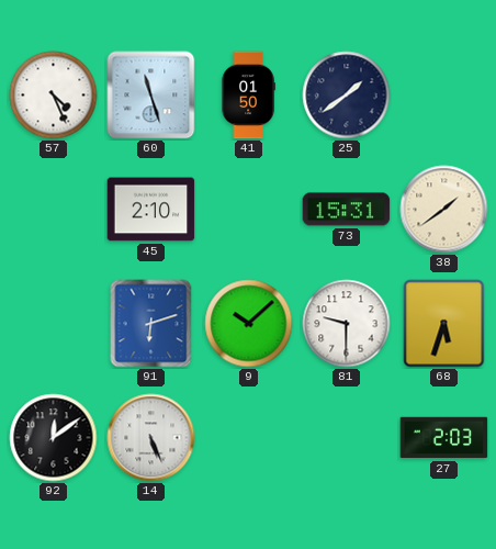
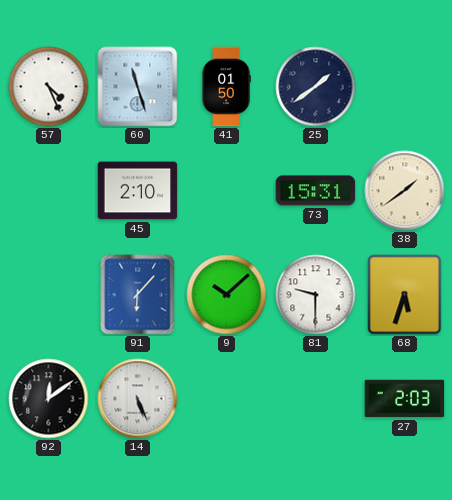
91: 6:12 -> 6:07
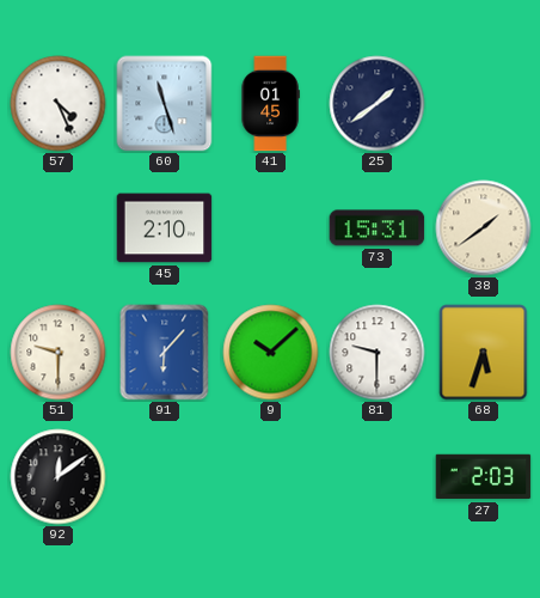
41: 01:50 -> 01:45
51: none -> 9:30
14: 5:26 -> none
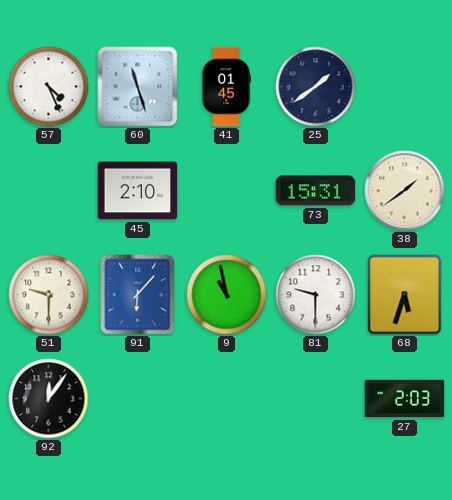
9: 10:08 -> 10:58
92: 12:09 -> 12:06
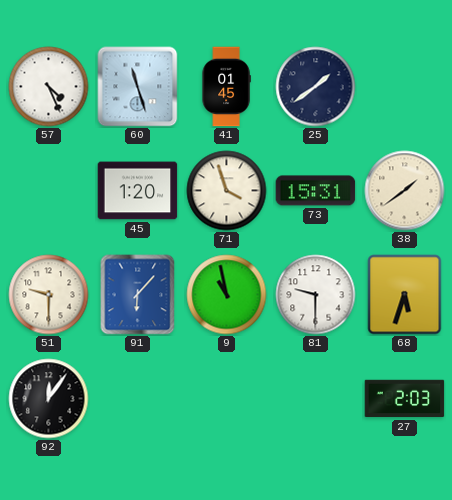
45: 2:10 -> 1:20
71: none -> 3:57
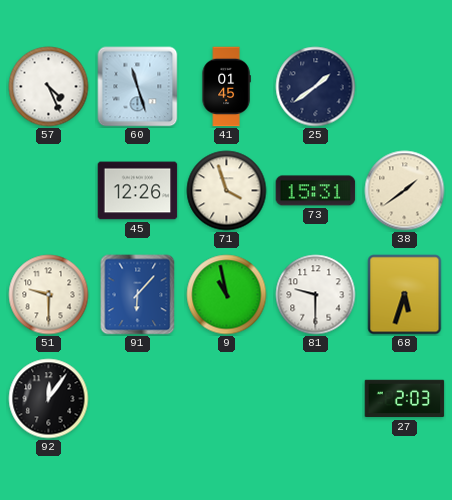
45: 1:20 -> 12:26
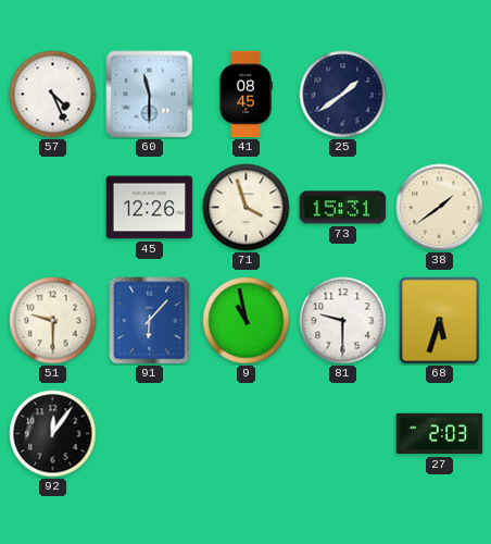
60: 11:27 -> 11:30
41: 01:45 -> 08:45
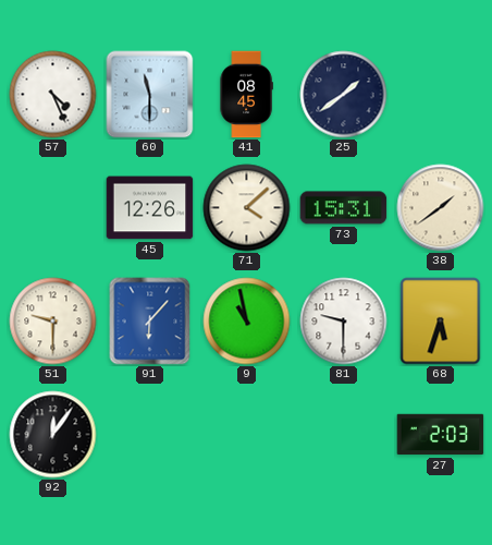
71: 3:57 -> 4:08
